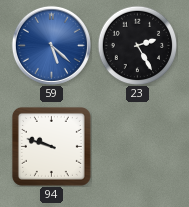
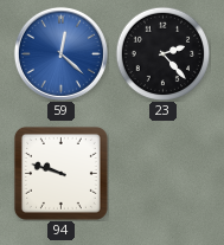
59: 5:22 -> 12:22
23: 2:25 -> 2:23
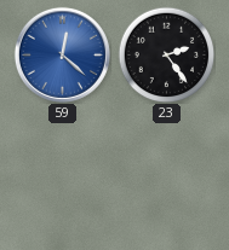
23: 2:23 -> 2:24
94: 9:48 -> none
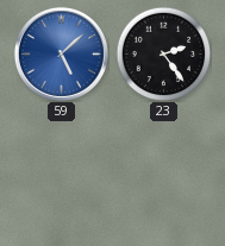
59: 12:22 -> 5:08
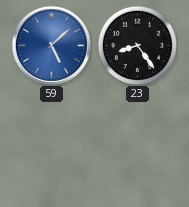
23: 2:24 -> 8:24
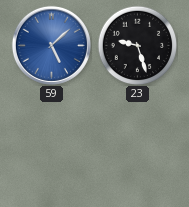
23: 8:24 -> 9:27
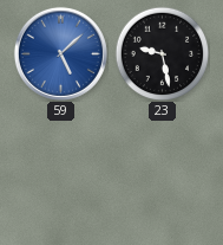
23: 9:27 -> 9:28
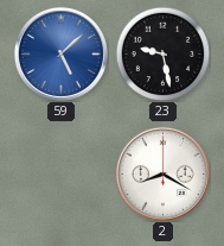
2: none -> 8:20
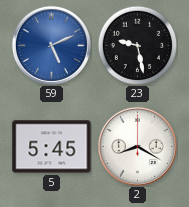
59: 5:08 -> 5:11
5: none -> 5:45
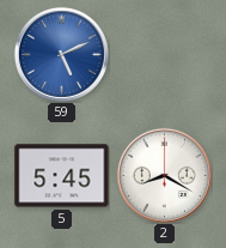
23: 9:28 -> none
